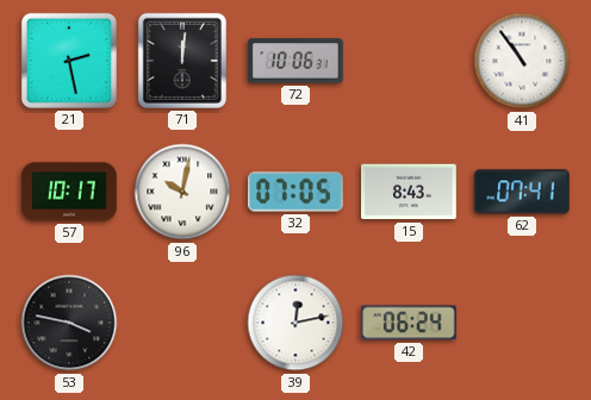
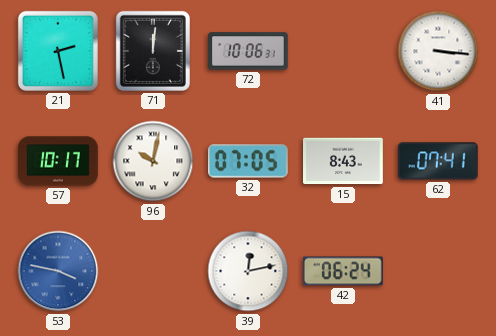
41: 10:54 -> 3:16
53 dial: black -> blue
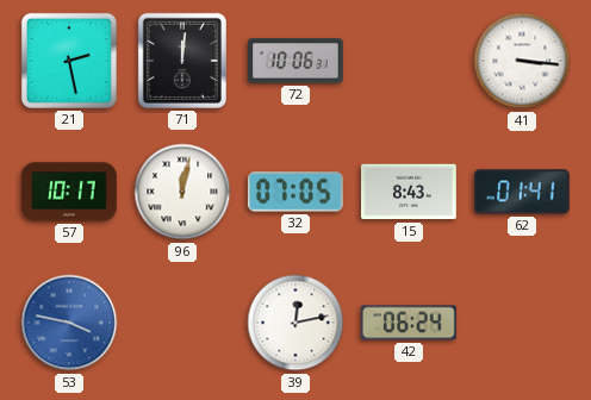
96: 10:02 -> 12:02
62: 07:41 -> 01:41
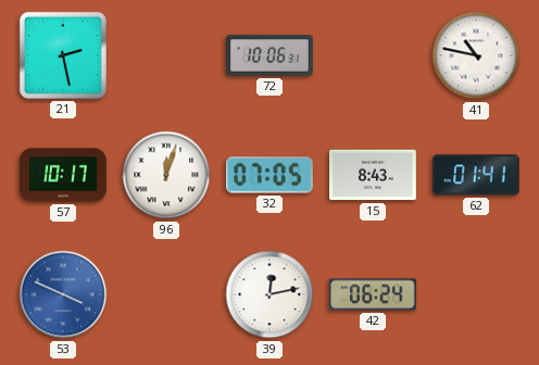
71: 12:01 -> none
41: 3:16 -> 10:47
96: 12:02 -> 12:03
53: 3:47 -> 3:49
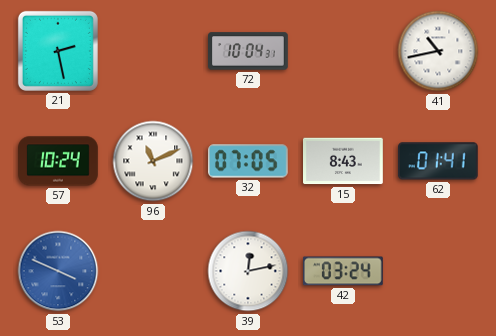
72: 10:06 -> 10:04
41: 10:47 -> 10:43
57: 10:17 -> 10:24
96: 12:03 -> 11:11
42: 06:24 -> 03:24
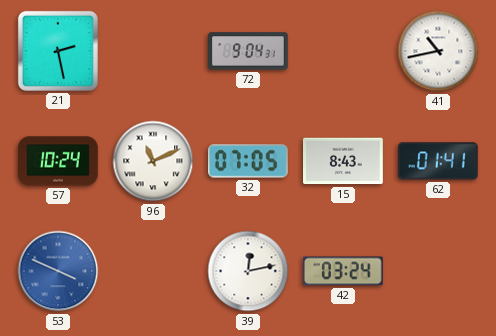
72: 10:04 -> 9:04
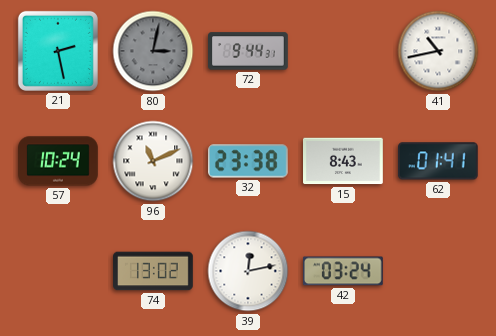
80: none -> 3:02
72: 9:04 -> 9:44
32: 07:05 -> 23:38
53: 3:49 -> none
74: none -> 13:02
